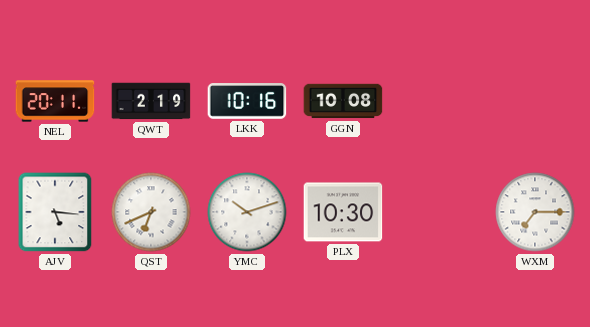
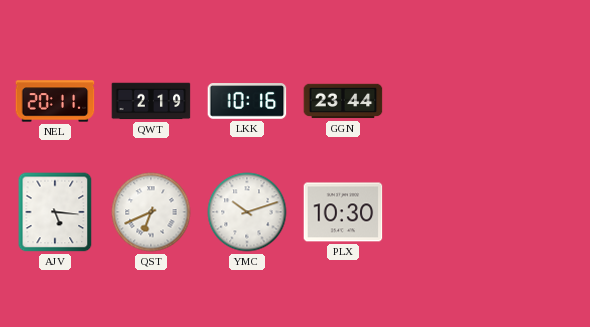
GGN: 10:08 -> 23:44
WXM: 7:15 -> none
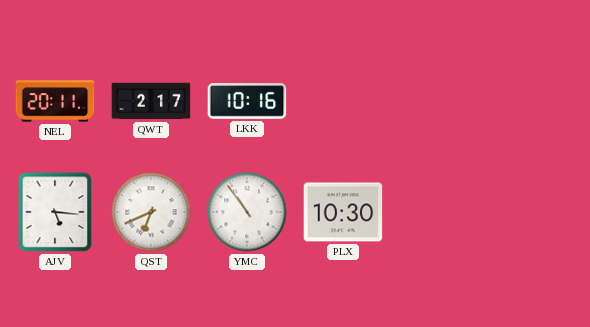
QWT: 2:19 -> 2:17
GGN: 23:44 -> none
YMC: 10:12 -> 10:54
